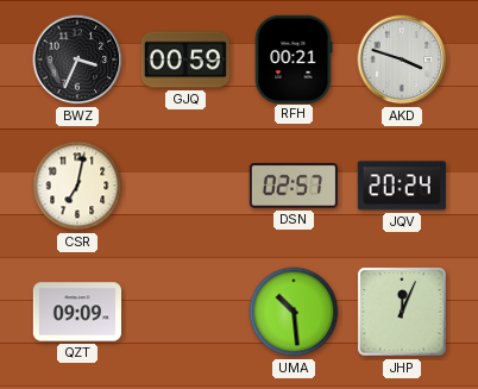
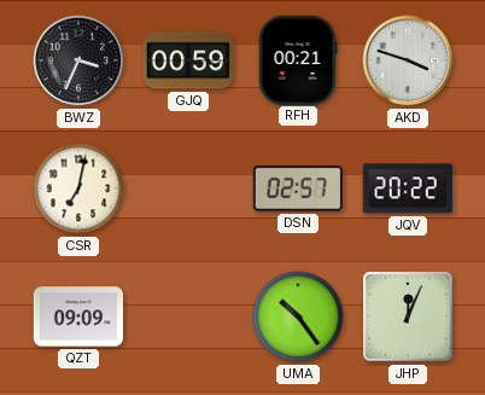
JQV: 20:24 -> 20:22
UMA: 10:29 -> 10:24
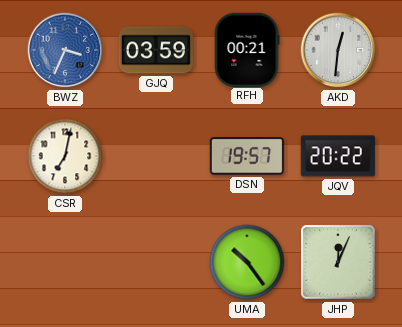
BWZ dial: black -> blue
GJQ: 00:59 -> 03:59
AKD: 3:48 -> 12:31
DSN: 02:57 -> 19:57
QZT: 09:09 -> none
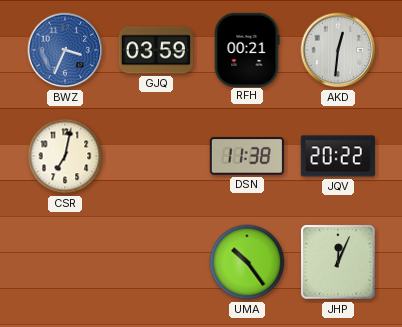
DSN: 19:57 -> 11:38
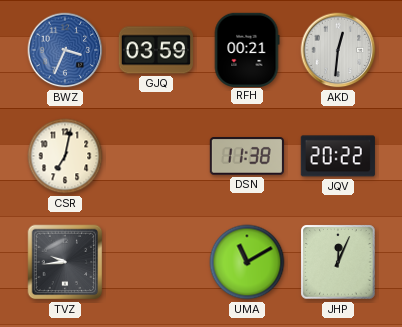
TVZ: none -> 9:44
UMA: 10:24 -> 11:10
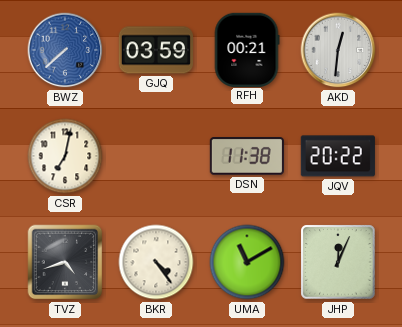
BWZ: 3:34 -> 7:38
TVZ: 9:44 -> 4:42
BKR: none -> 4:24
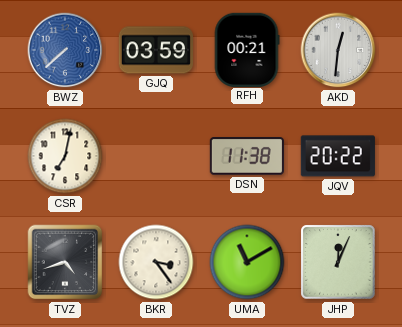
BKR: 4:24 -> 3:24
